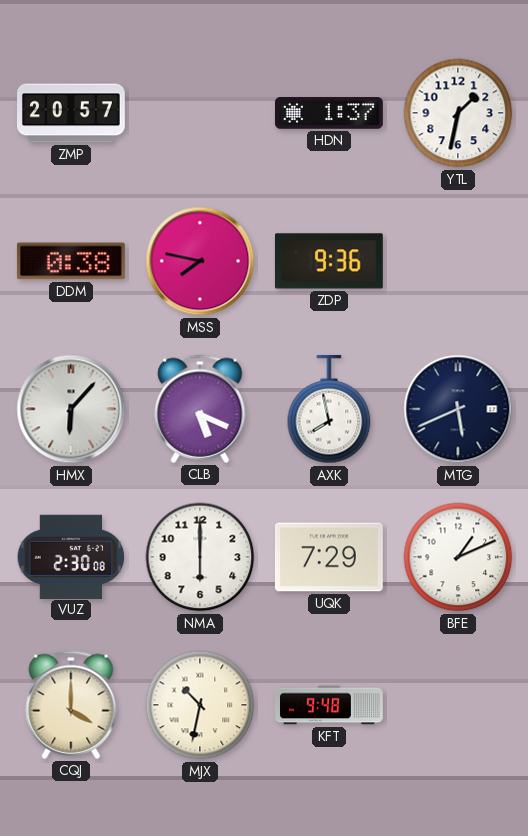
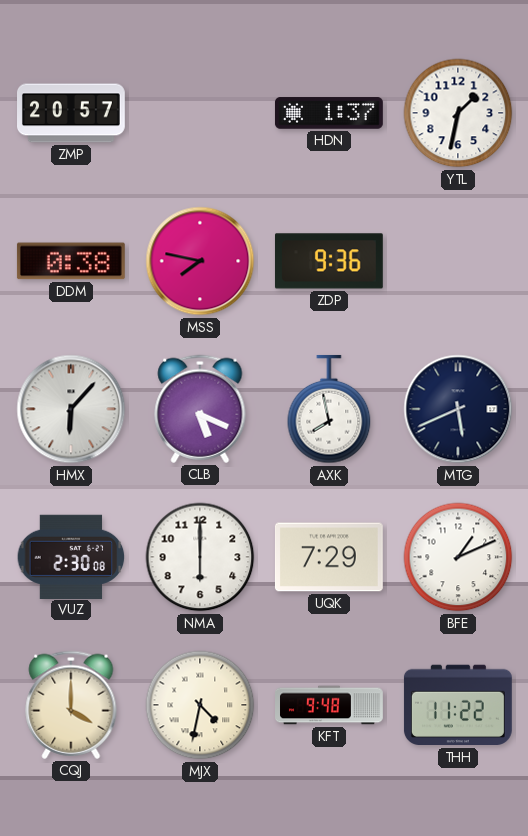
MJX: 10:32 -> 4:32
THH: none -> 11:22
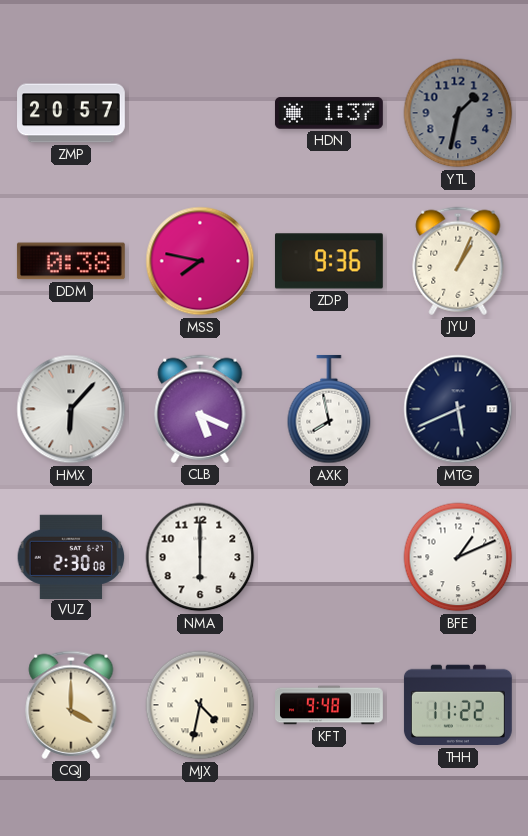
YTL dial: white -> grey
JYU: none -> 1:04
UQK: 7:29 -> none
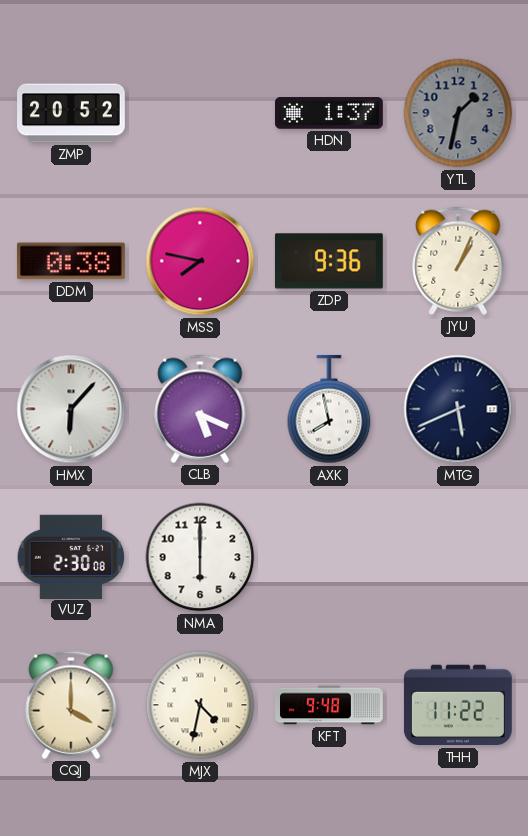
ZMP: 20:57 -> 20:52
BFE: 1:11 -> none
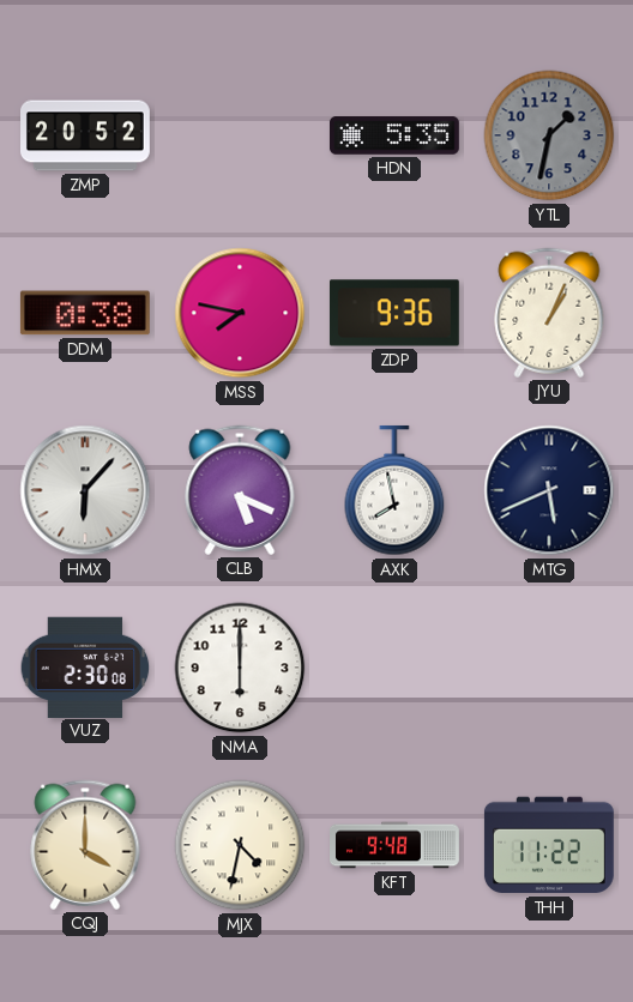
HDN: 1:37 -> 5:35
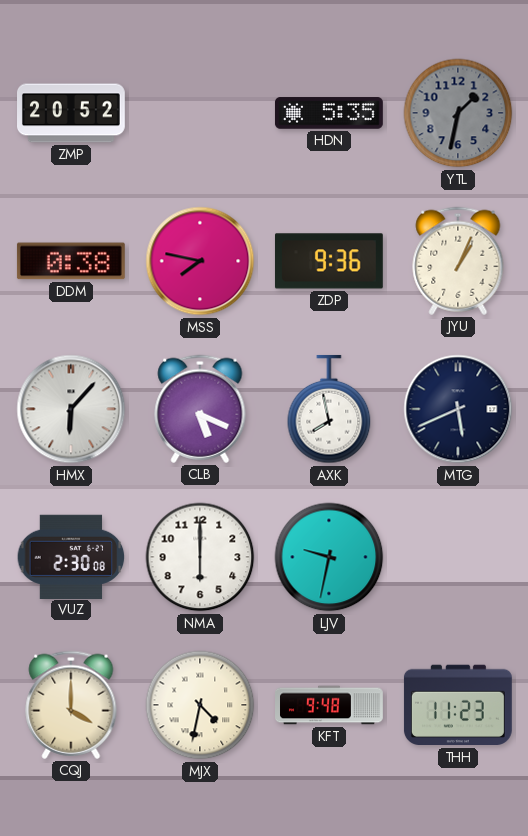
LJV: none -> 9:32
THH: 11:22 -> 11:23
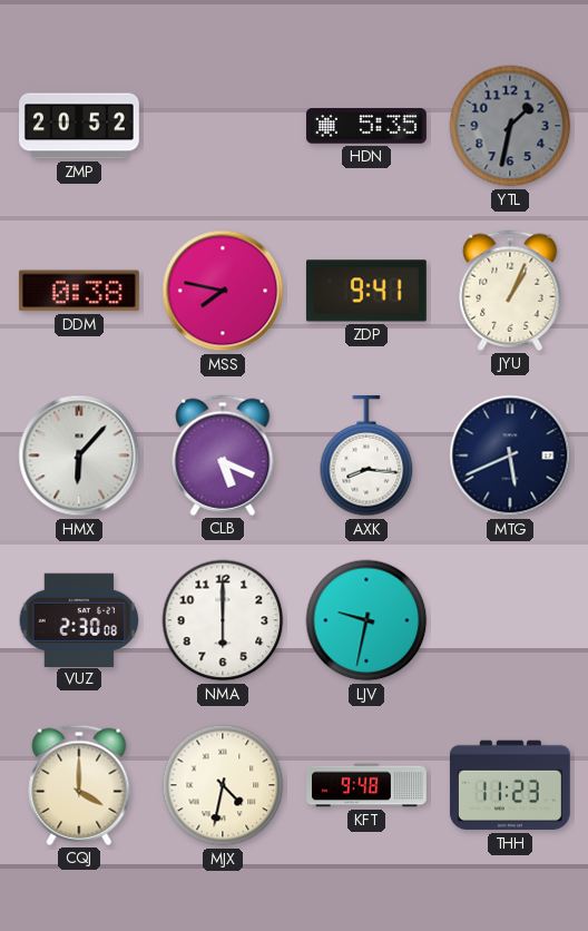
ZDP: 9:36 -> 9:41
AXK: 7:58 -> 8:16
